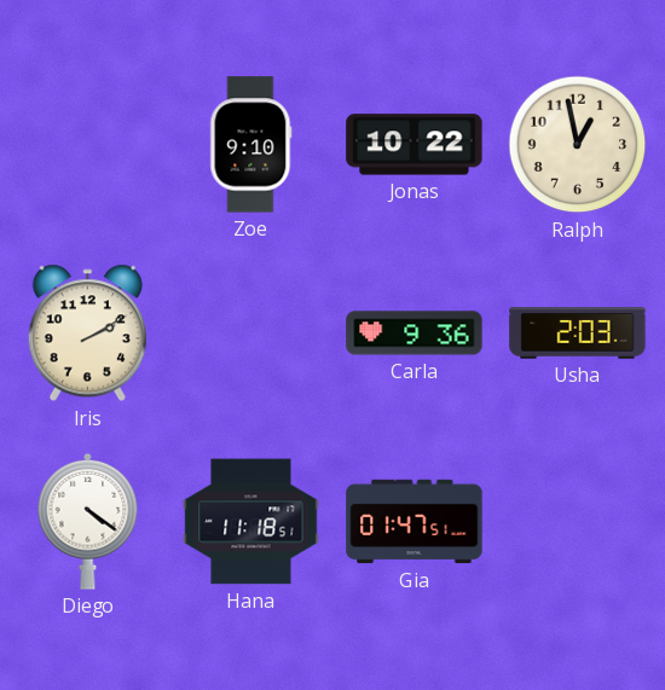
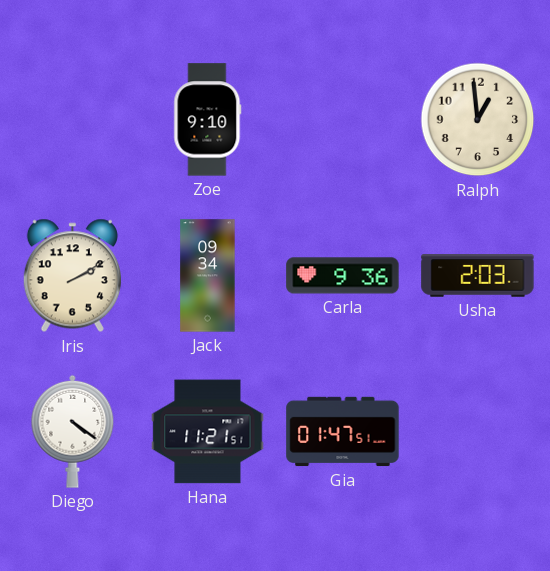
Jonas: 10:22 -> none
Ralph: 12:58 -> 12:59
Jack: none -> 09:34
Hana: 11:18 -> 11:21
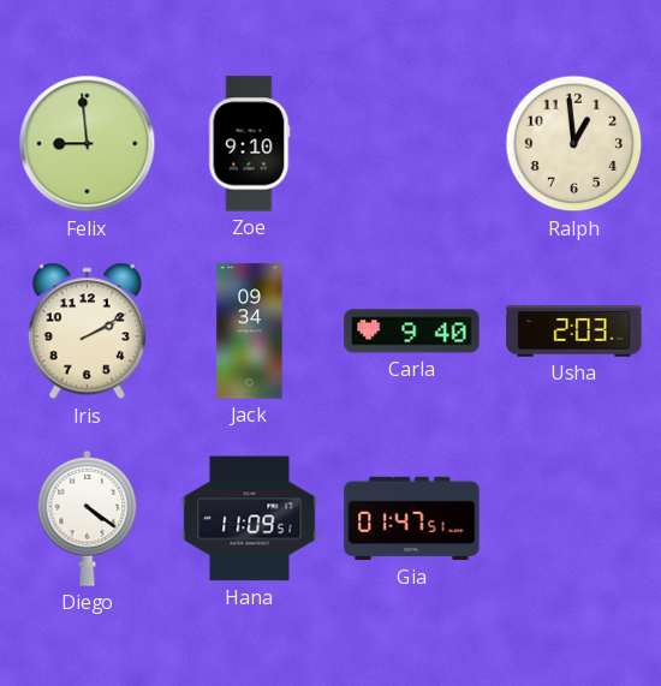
Felix: none -> 8:59
Carla: 9:36 -> 9:40
Hana: 11:21 -> 11:09
